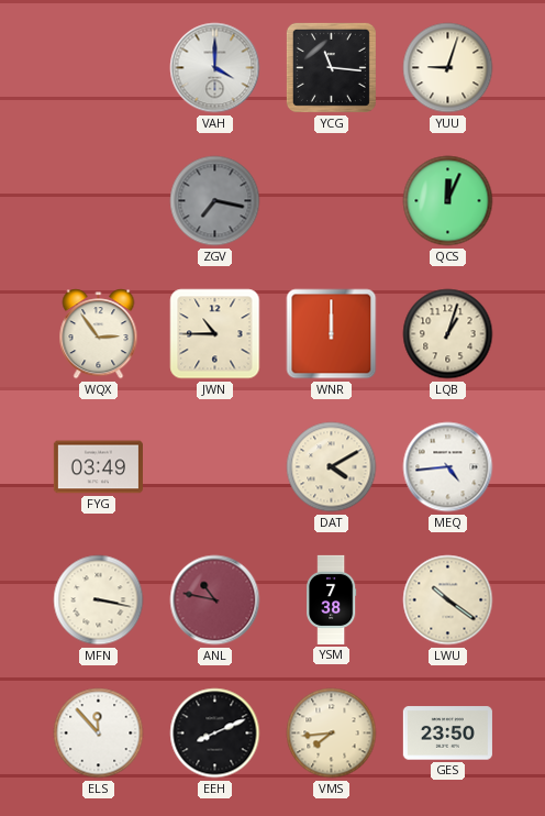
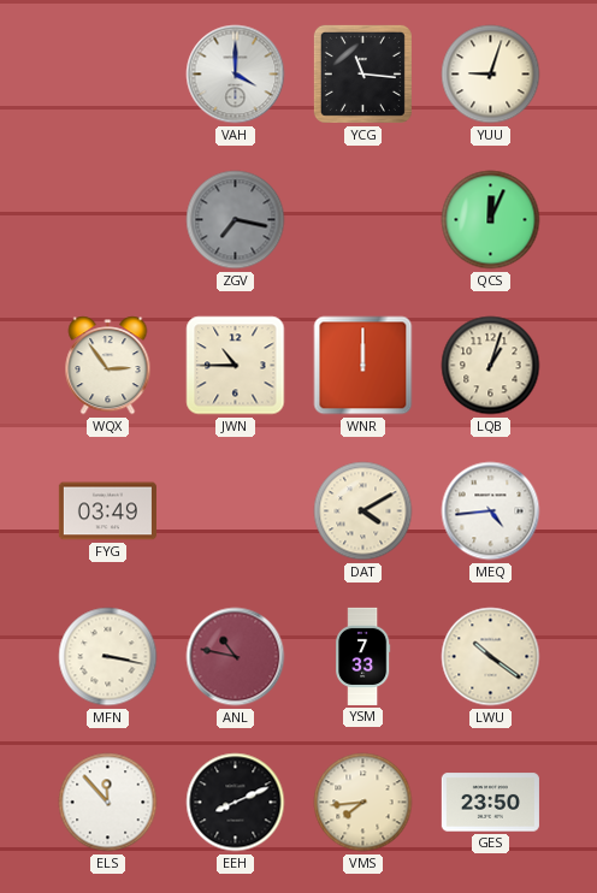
YSM: 7:38 -> 7:33
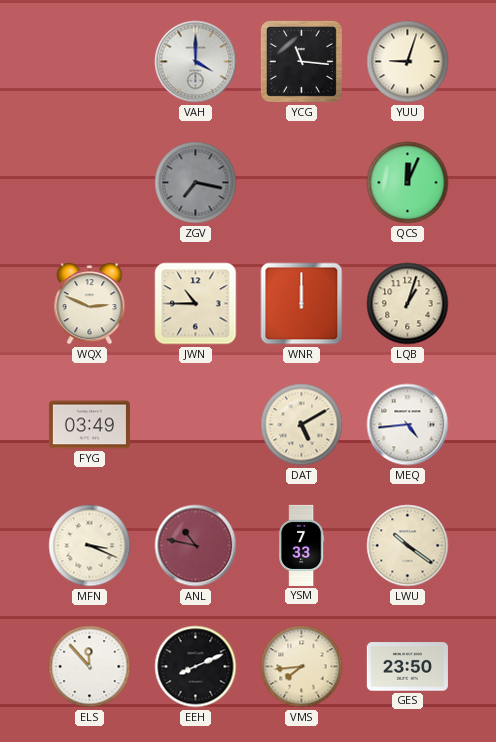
WQX: 2:54 -> 2:49
DAT: 4:10 -> 5:10
MFN: 3:17 -> 3:19
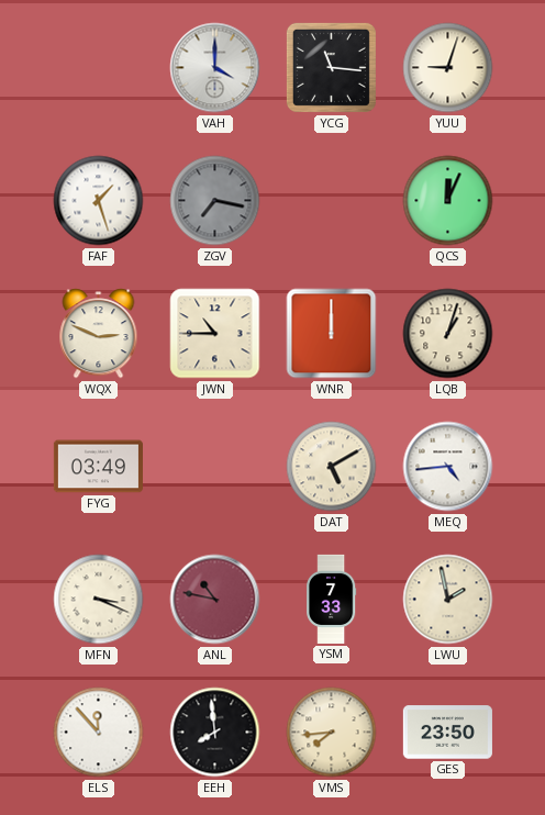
FAF: none -> 1:27
LWU: 10:21 -> 1:58
EEH: 8:11 -> 7:59
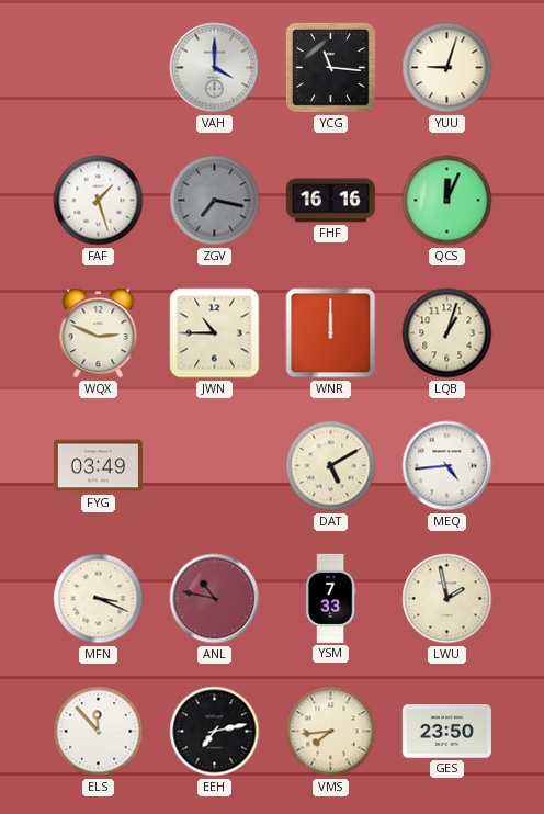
FHF: none -> 16:16
EEH: 7:59 -> 7:13
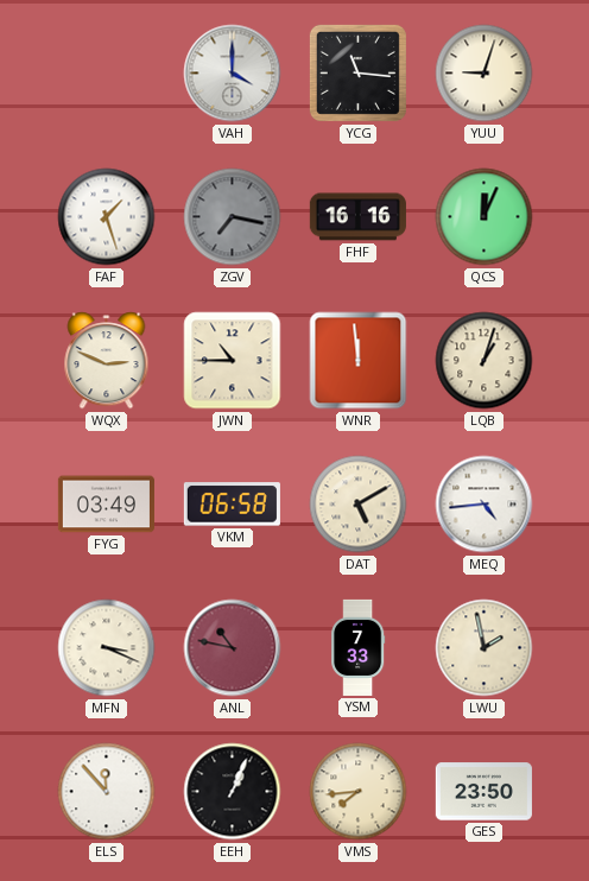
WNR: 12:00 -> 11:59
VKM: none -> 06:58
EEH: 7:13 -> 1:04
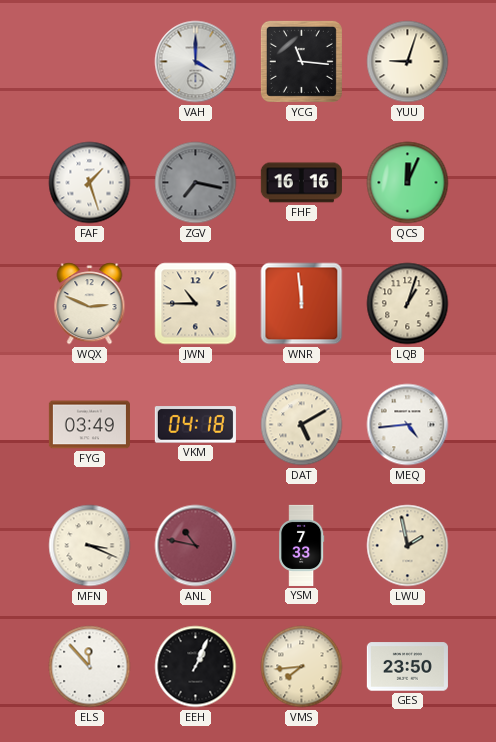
VKM: 06:58 -> 04:18
